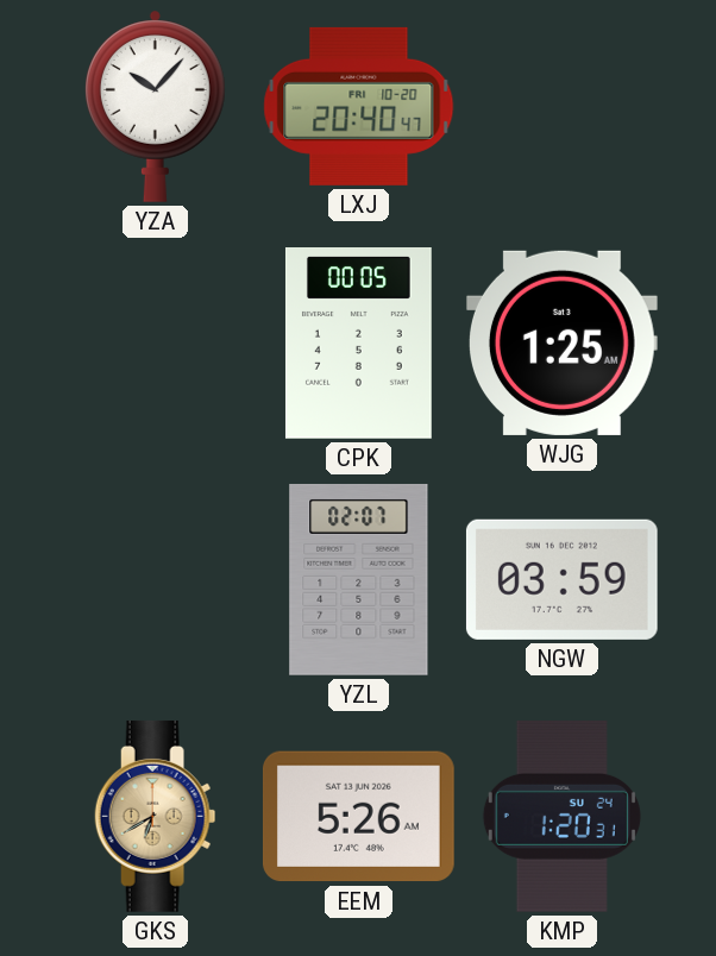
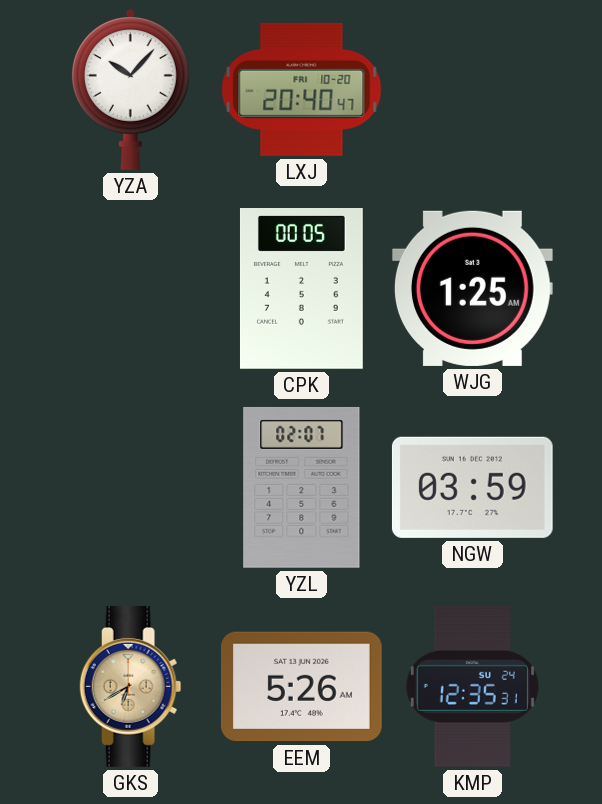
KMP: 1:20 -> 12:35
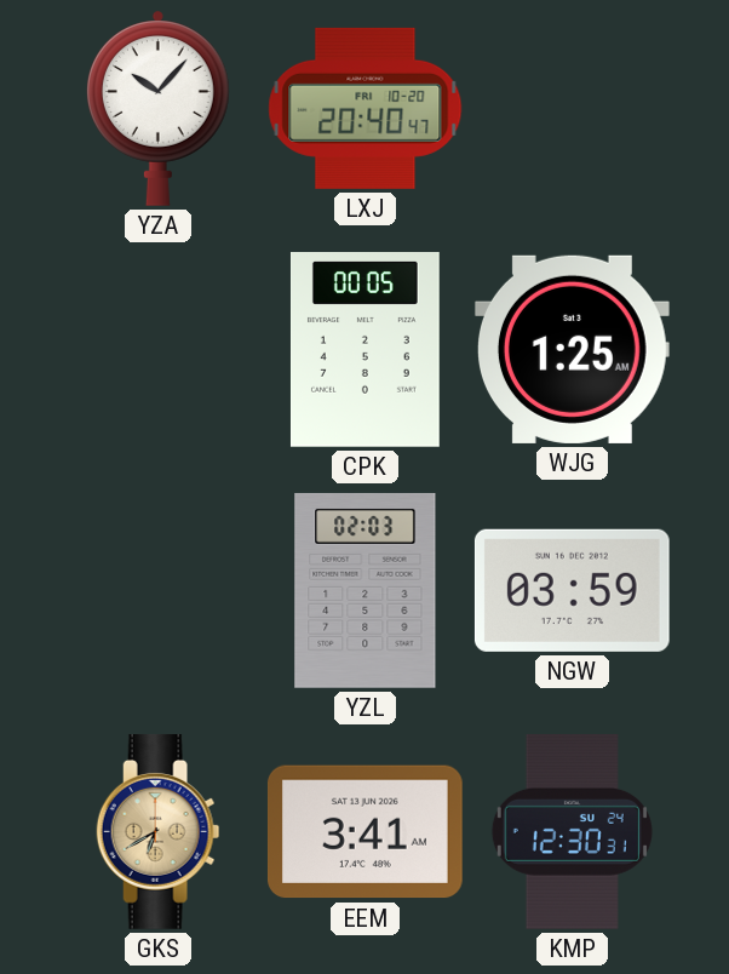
YZL: 02:07 -> 02:03
EEM: 5:26 -> 3:41
KMP: 12:35 -> 12:30
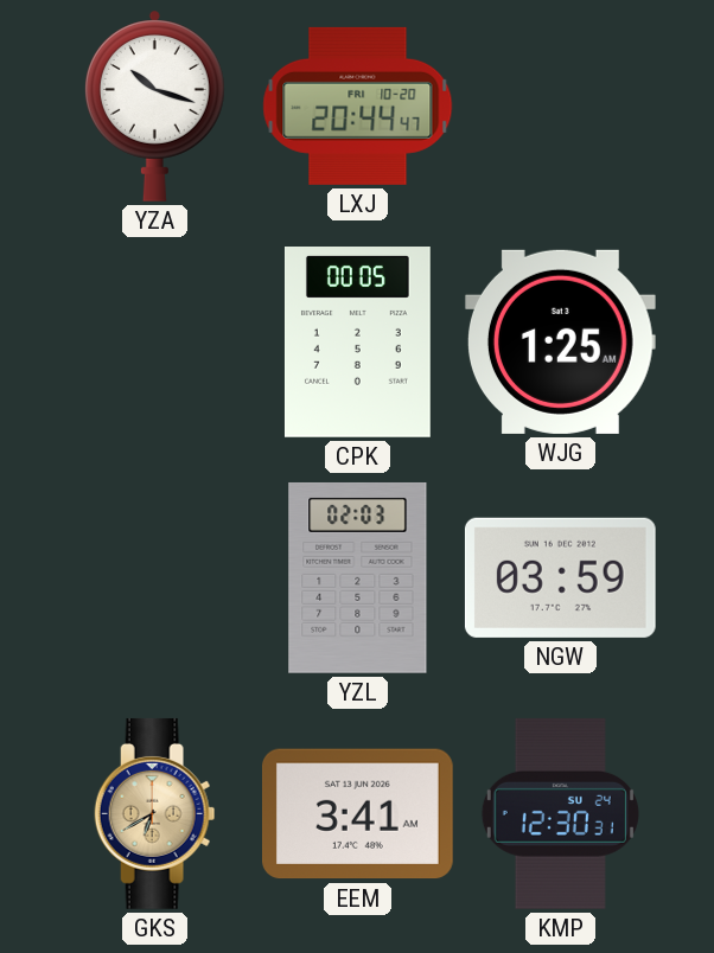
YZA: 10:07 -> 10:18
LXJ: 20:40 -> 20:44
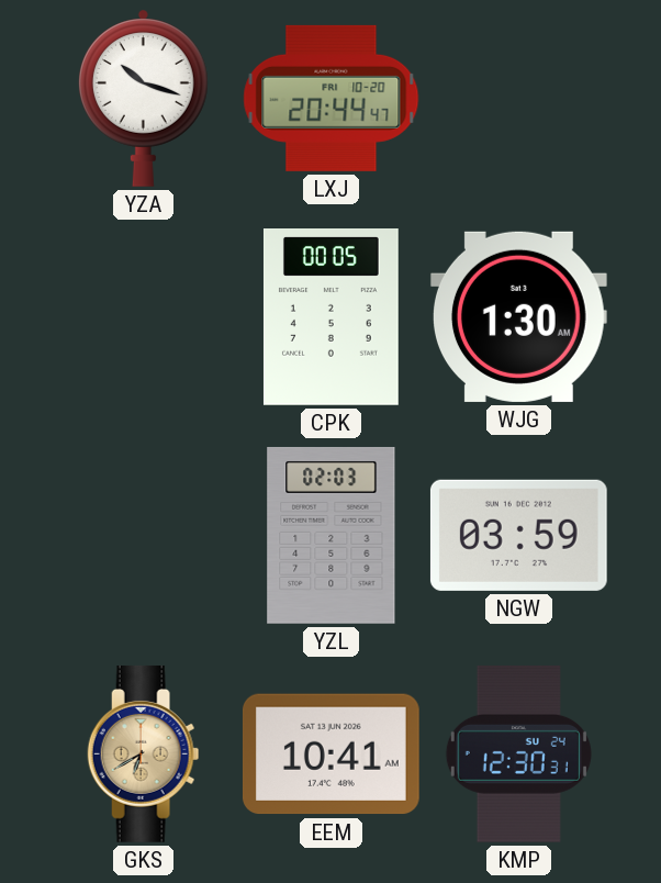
WJG: 1:25 -> 1:30
EEM: 3:41 -> 10:41
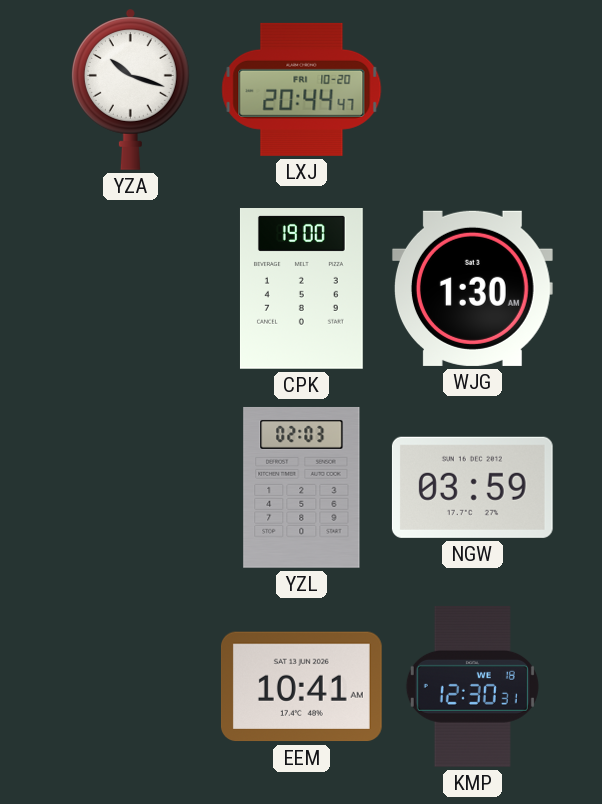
CPK: 00:05 -> 19:00
GKS: 6:40 -> none
KMP date: SU 24 -> WE 18
